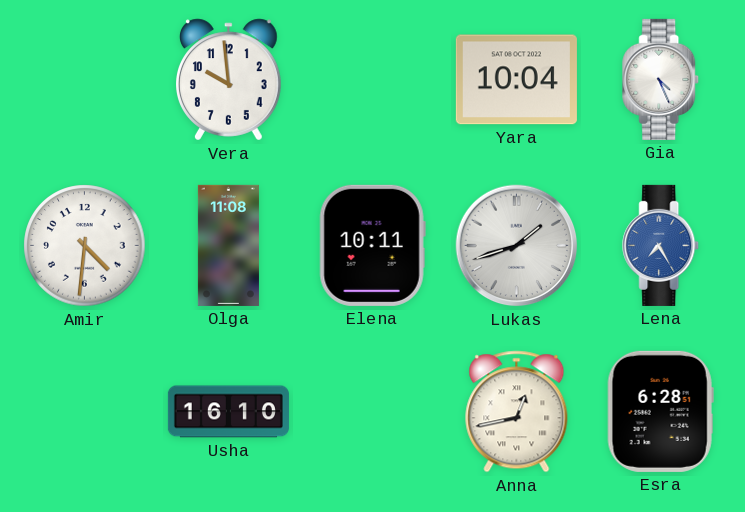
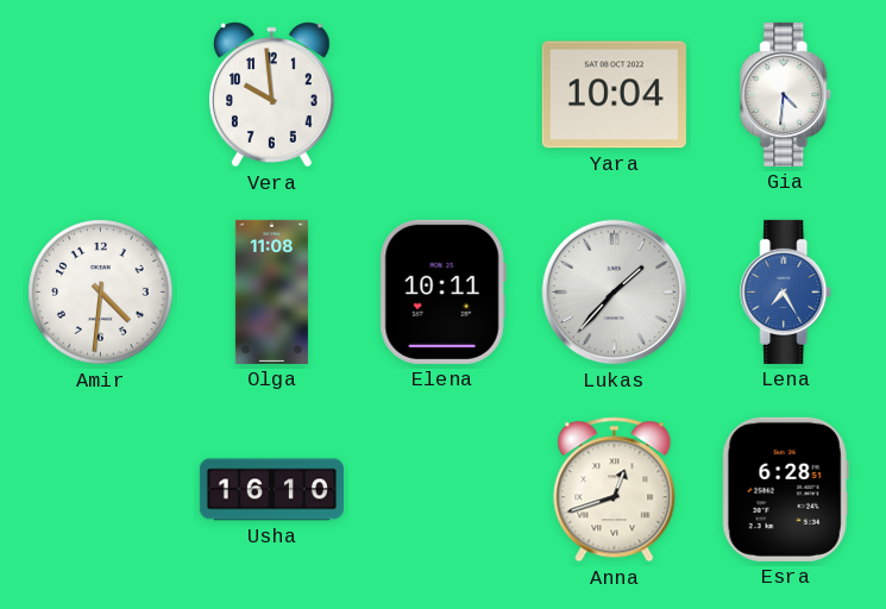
Gia: 4:26 -> 4:31
Lukas: 1:42 -> 1:37
Anna: 12:43 -> 12:42
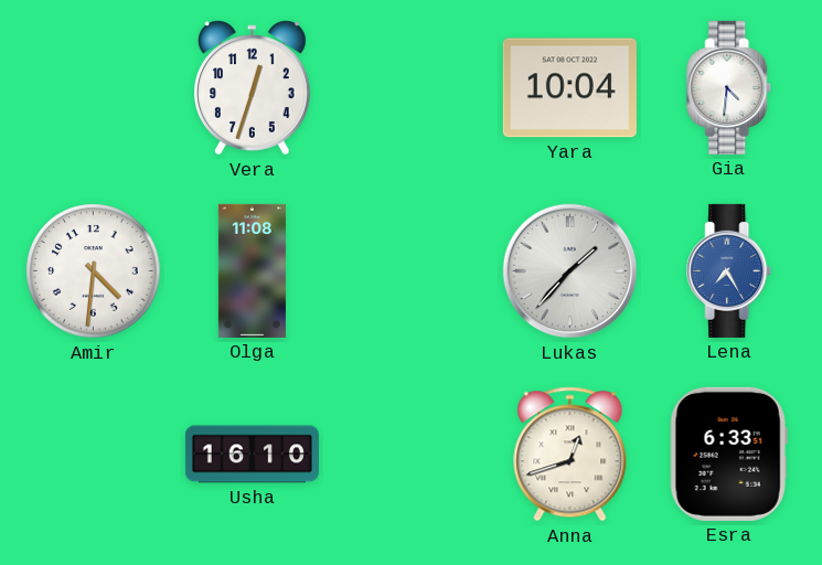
Vera: 9:59 -> 12:33
Elena: 10:11 -> none
Esra: 6:28 -> 6:33
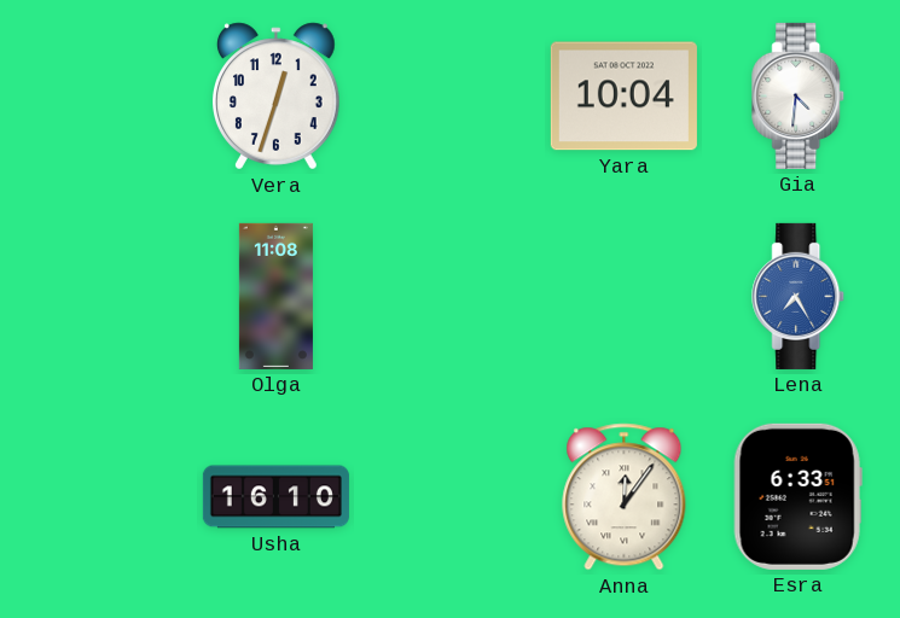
Amir: 4:31 -> none
Lukas: 1:37 -> none
Anna: 12:42 -> 12:06
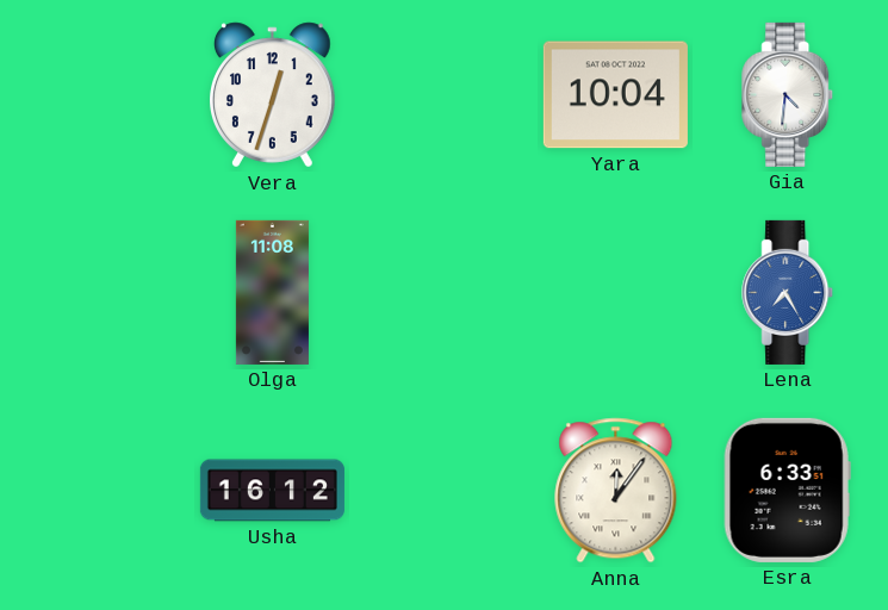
Usha: 16:10 -> 16:12
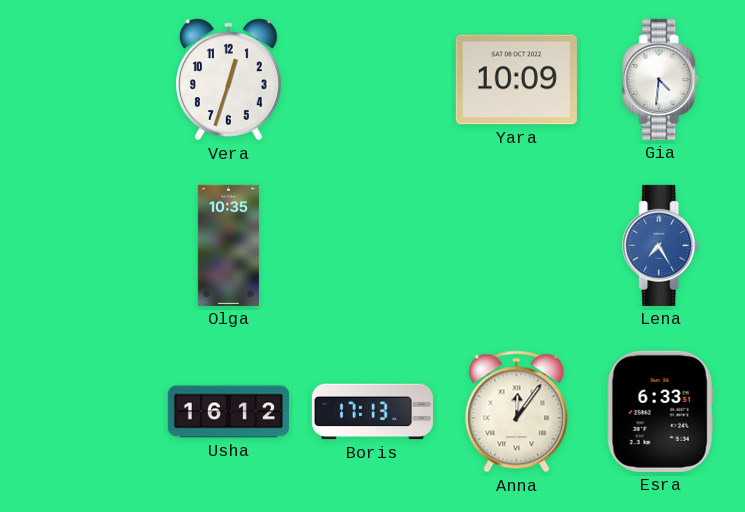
Yara: 10:04 -> 10:09
Olga: 11:08 -> 10:35
Boris: none -> 17:13
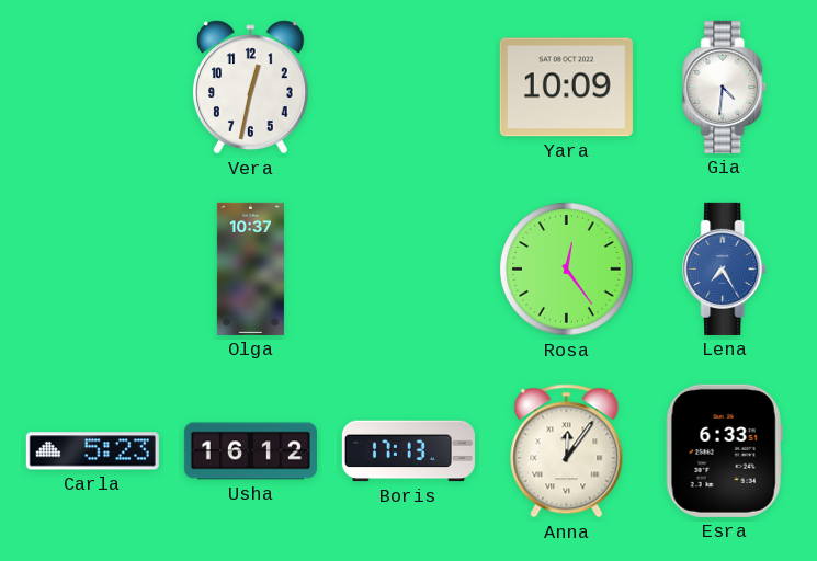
Vera: 12:33 -> 12:32
Olga: 10:35 -> 10:37
Rosa: none -> 12:24
Carla: none -> 5:23
